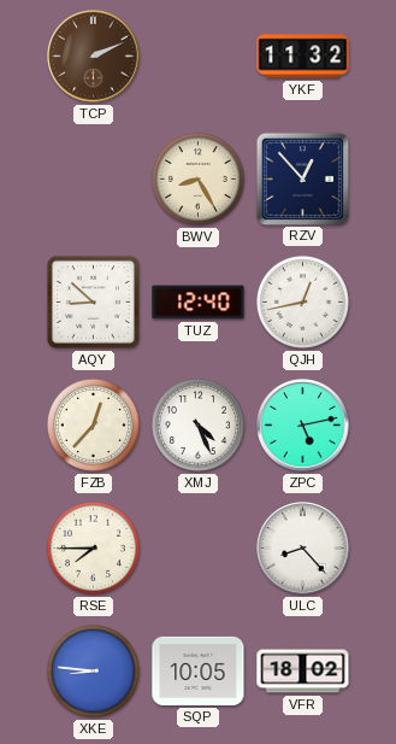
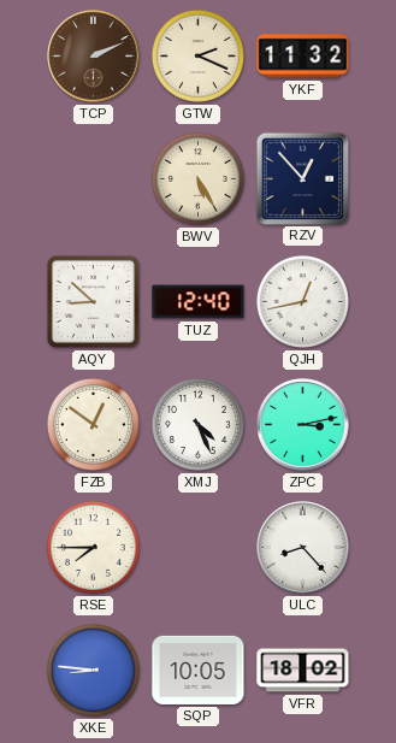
GTW: none -> 2:19
BWV: 8:25 -> 5:25
FZB: 12:37 -> 12:51
ZPC: 5:13 -> 3:13
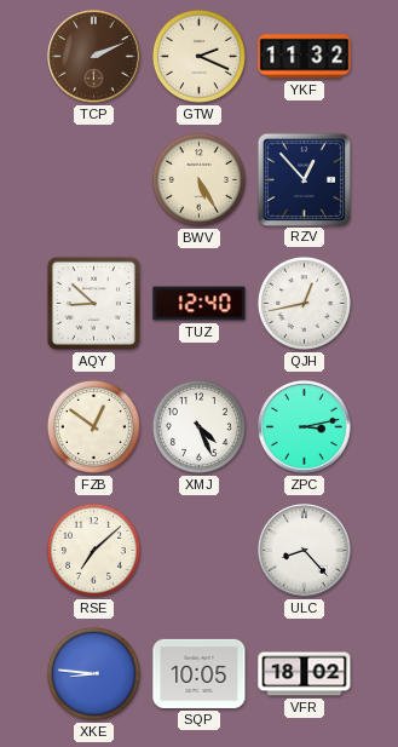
RSE: 7:45 -> 7:08
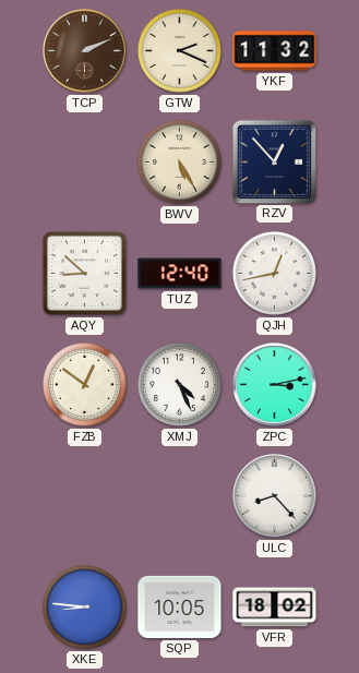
RSE: 7:08 -> none
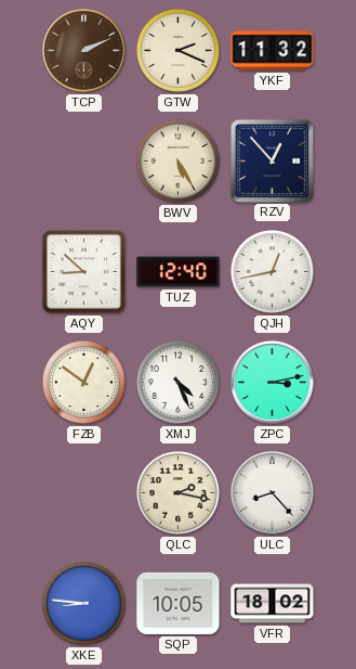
QLC: none -> 2:17
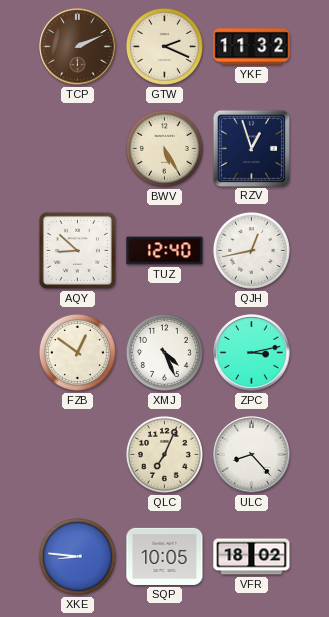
RZV: 12:53 -> 12:57
QLC: 2:17 -> 7:04
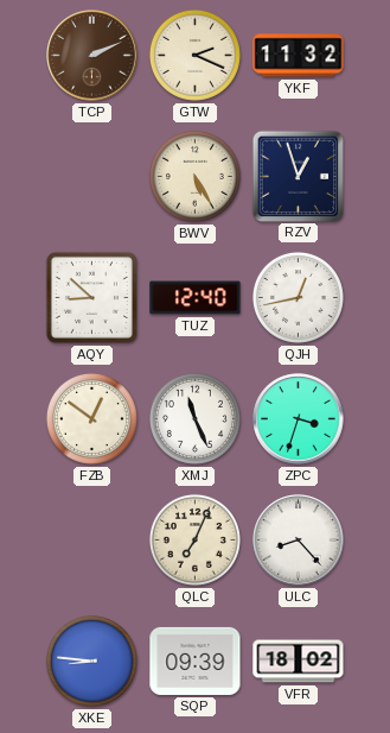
XMJ: 4:26 -> 11:26
ZPC: 3:13 -> 3:33
SQP: 10:05 -> 09:39
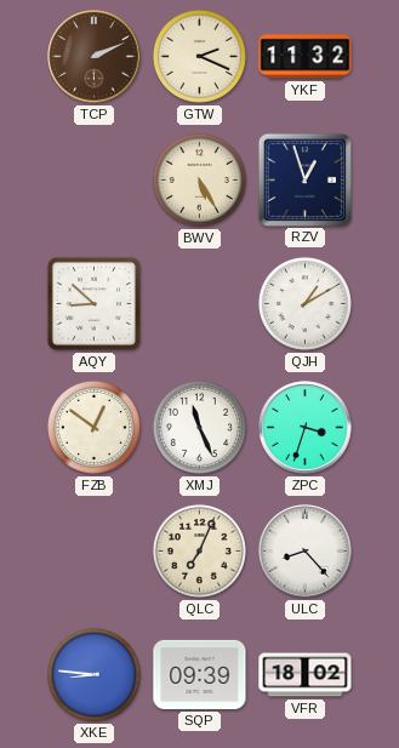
TUZ: 12:40 -> none
QJH: 12:43 -> 1:10
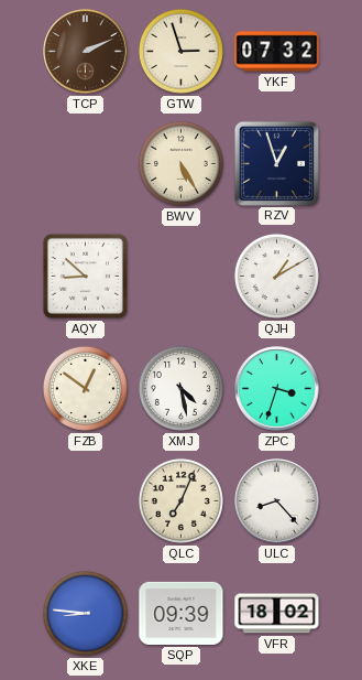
GTW: 2:19 -> 2:57
YKF: 11:32 -> 07:32
XMJ: 11:26 -> 4:28
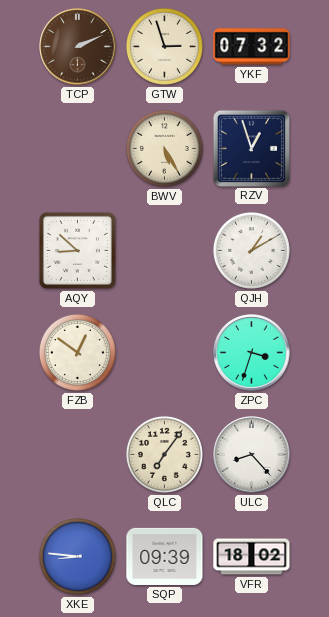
XMJ: 4:28 -> none
QLC: 7:04 -> 7:06
